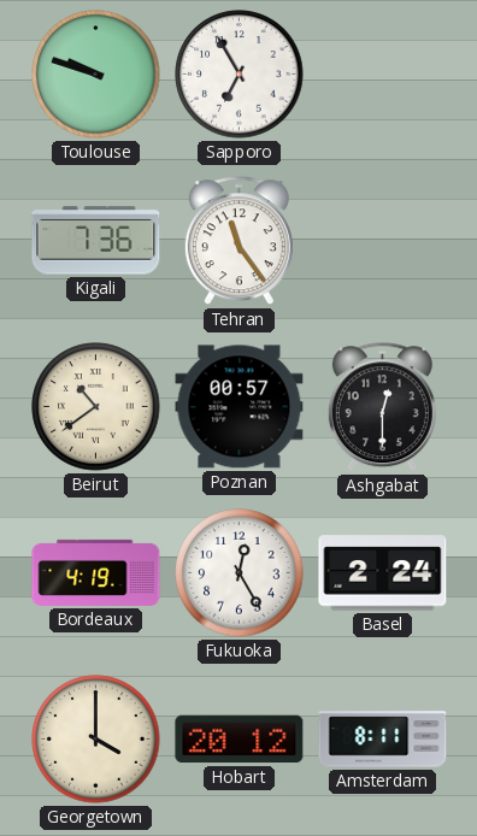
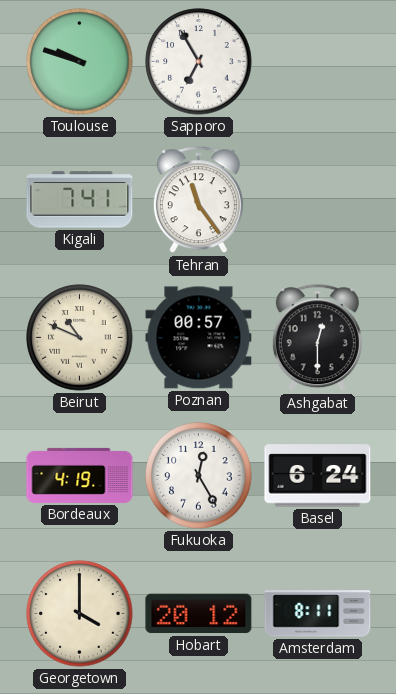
Kigali: 7:36 -> 7:41
Beirut: 10:39 -> 10:49
Basel: 2:24 -> 6:24
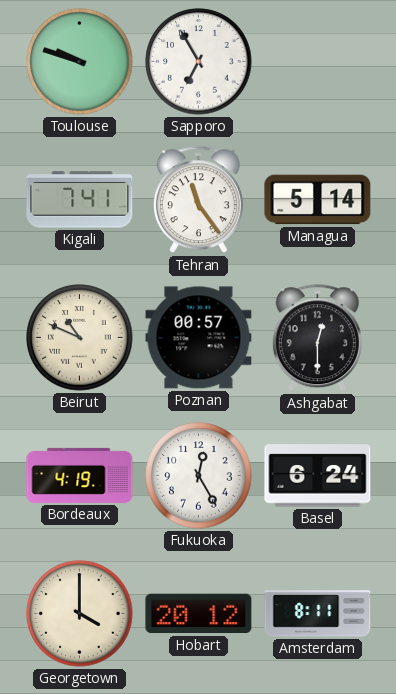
Managua: none -> 5:14
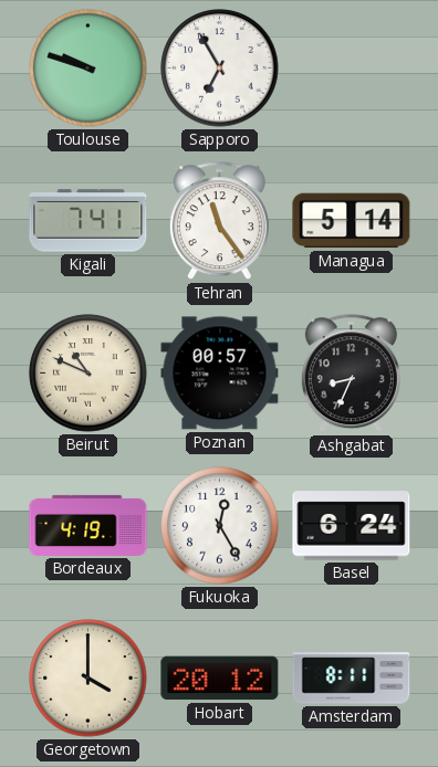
Ashgabat: 12:30 -> 8:34
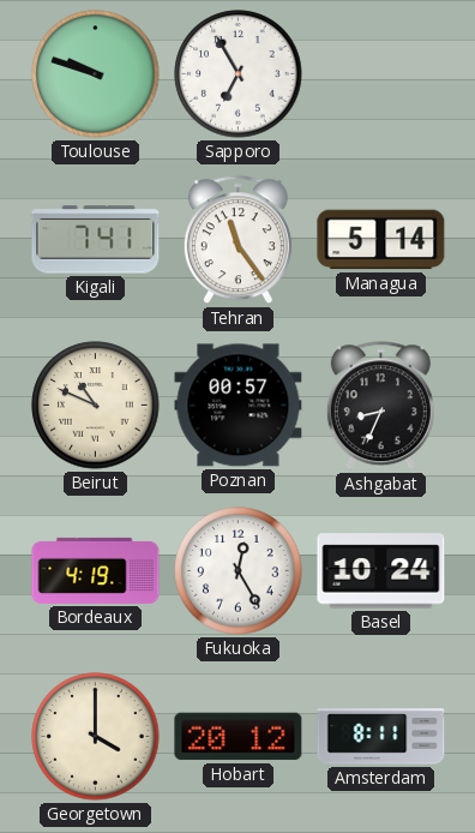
Basel: 6:24 -> 10:24
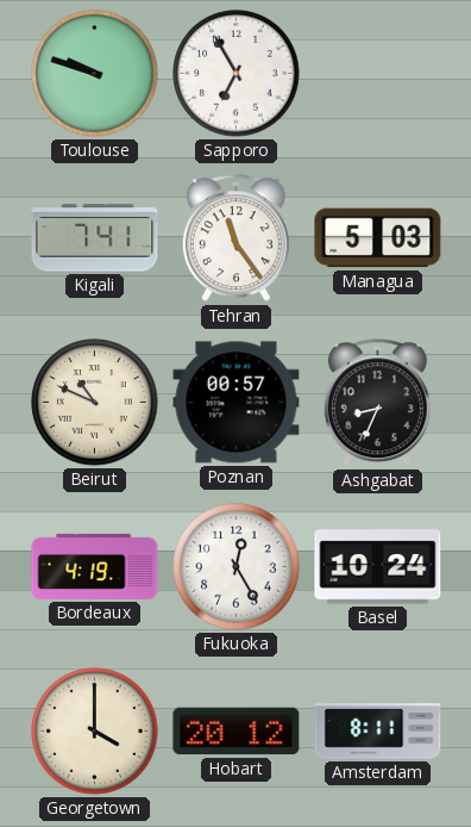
Managua: 5:14 -> 5:03
